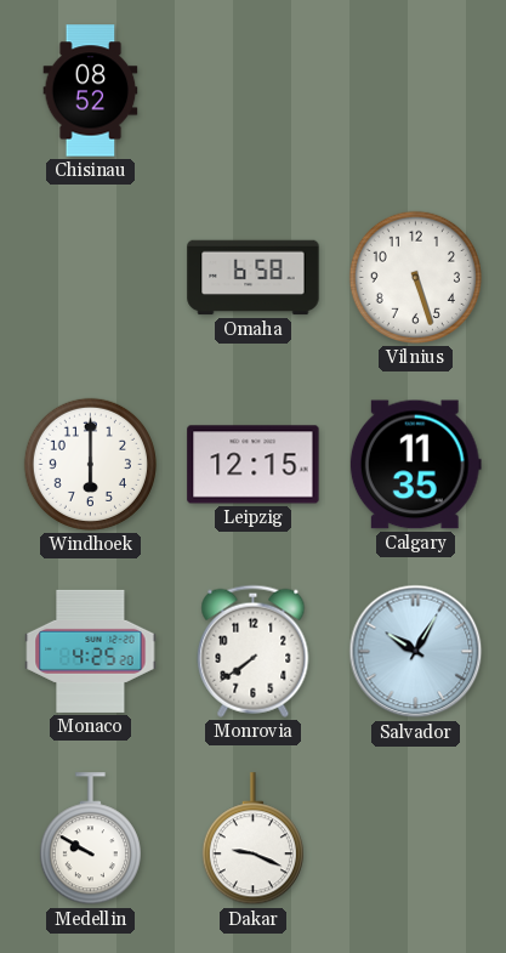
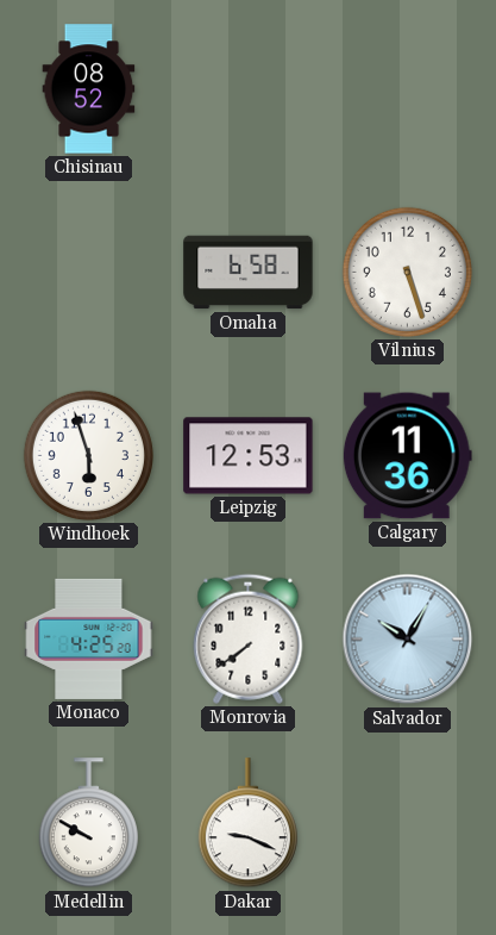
Windhoek: 6:00 -> 5:57
Leipzig: 12:15 -> 12:53
Calgary: 11:35 -> 11:36
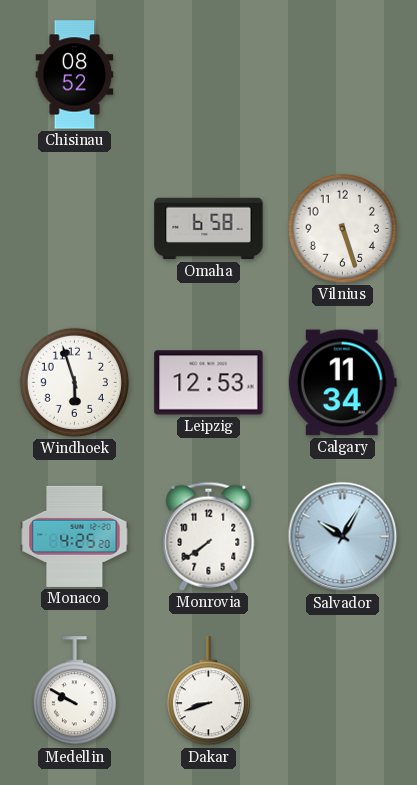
Calgary: 11:36 -> 11:34
Dakar: 9:19 -> 8:42
